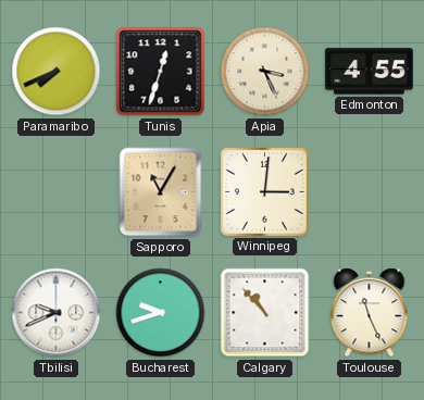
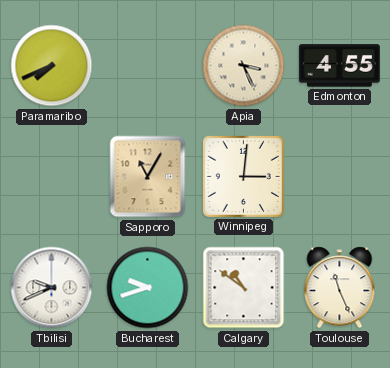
Tunis: 12:33 -> none
Calgary: 10:53 -> 10:51
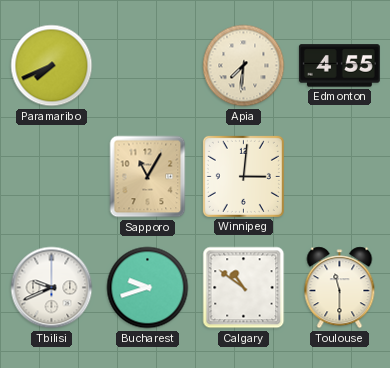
Apia: 3:26 -> 7:31
Toulouse: 11:26 -> 11:30
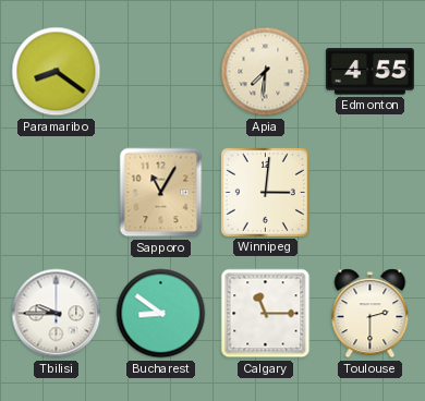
Paramaribo: 7:41 -> 8:21
Tbilisi: 9:41 -> 9:45
Bucharest: 9:42 -> 8:51
Calgary: 10:51 -> 11:15
Toulouse: 11:30 -> 2:30
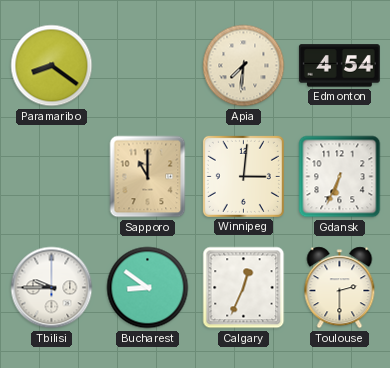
Edmonton: 4:55 -> 4:54
Sapporo: 11:05 -> 11:00
Gdansk: none -> 6:34
Calgary: 11:15 -> 12:34
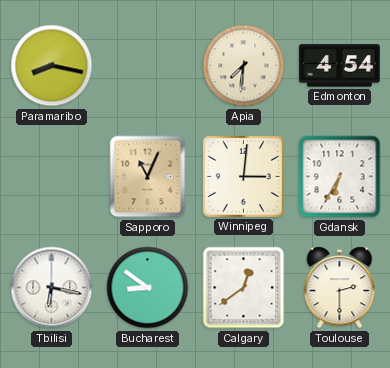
Paramaribo: 8:21 -> 8:17
Sapporo: 11:00 -> 11:04
Gdansk: 6:34 -> 6:35
Tbilisi: 9:45 -> 6:17
Calgary: 12:34 -> 12:39
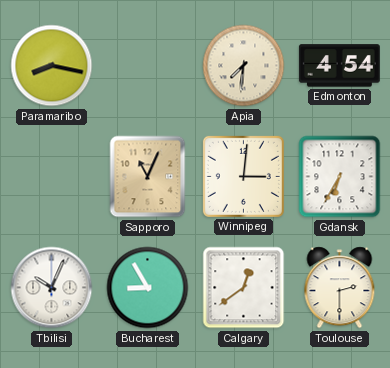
Tbilisi: 6:17 -> 10:04
Bucharest: 8:51 -> 8:55
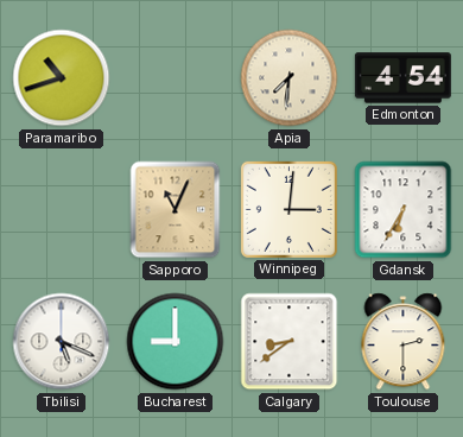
Paramaribo: 8:17 -> 10:42
Tbilisi: 10:04 -> 5:19
Bucharest: 8:55 -> 9:00
Calgary: 12:39 -> 8:39
